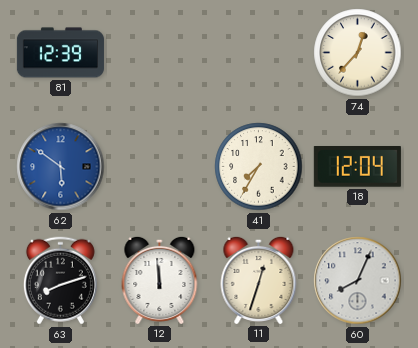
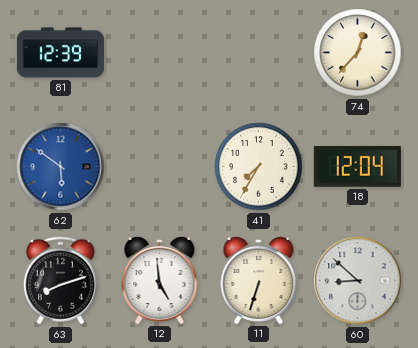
12: 11:59 -> 4:59
11: 12:33 -> 6:33
60: 8:04 -> 8:52
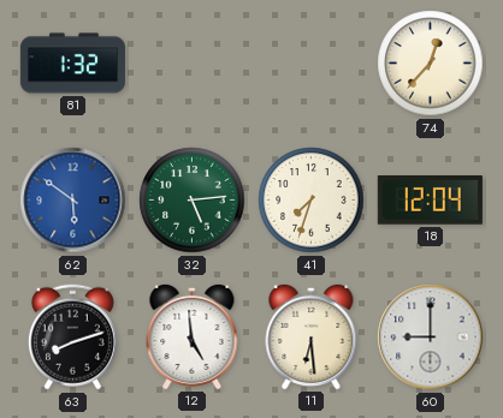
81: 12:39 -> 1:32
32: none -> 5:14
41: 7:35 -> 7:33
11: 6:33 -> 6:29
60: 8:52 -> 9:00
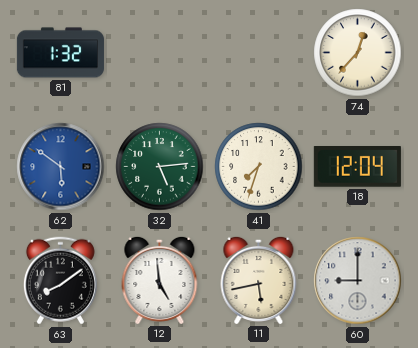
63: 8:12 -> 8:09
11: 6:29 -> 5:43
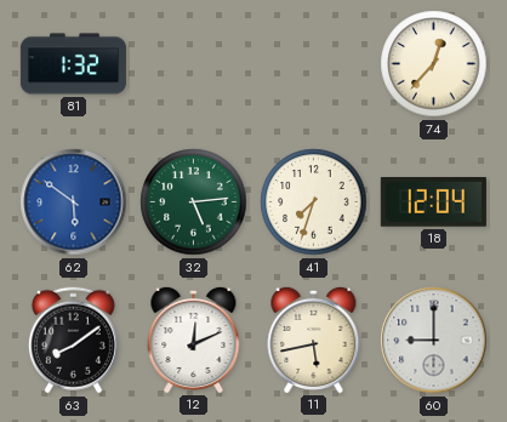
12: 4:59 -> 12:11
